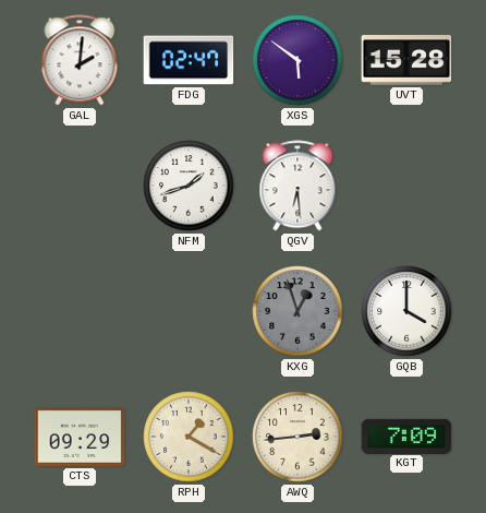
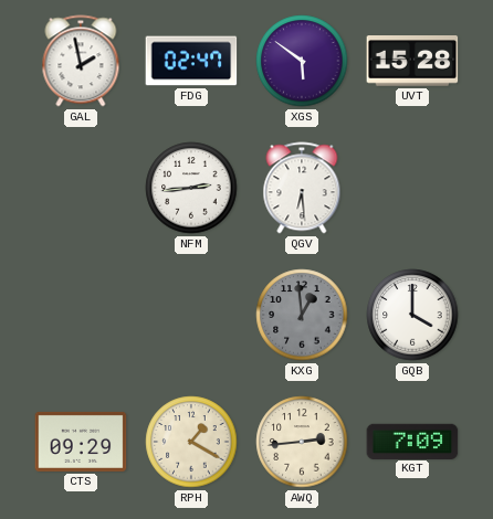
GAL: 2:01 -> 1:58
NFM: 1:42 -> 2:44
KXG: 12:57 -> 12:59
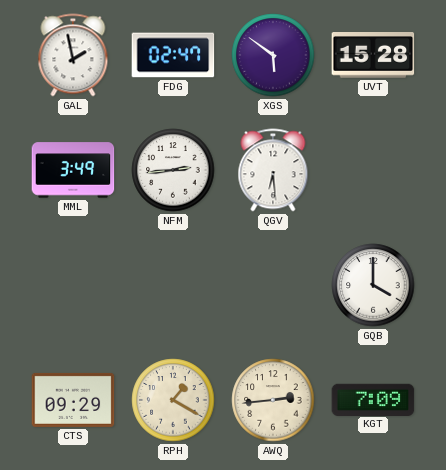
MML: none -> 3:49
KXG: 12:59 -> none
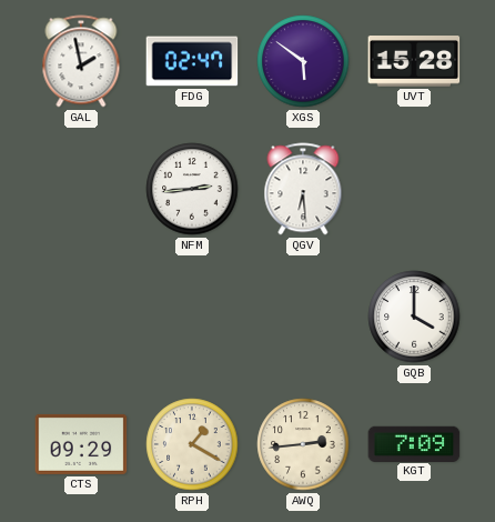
MML: 3:49 -> none
